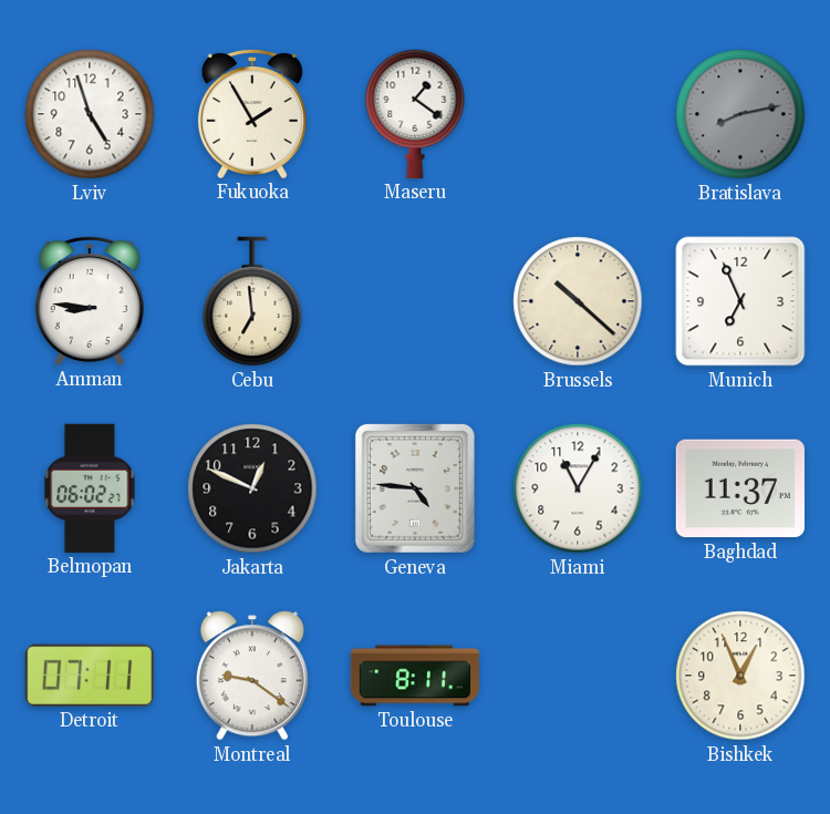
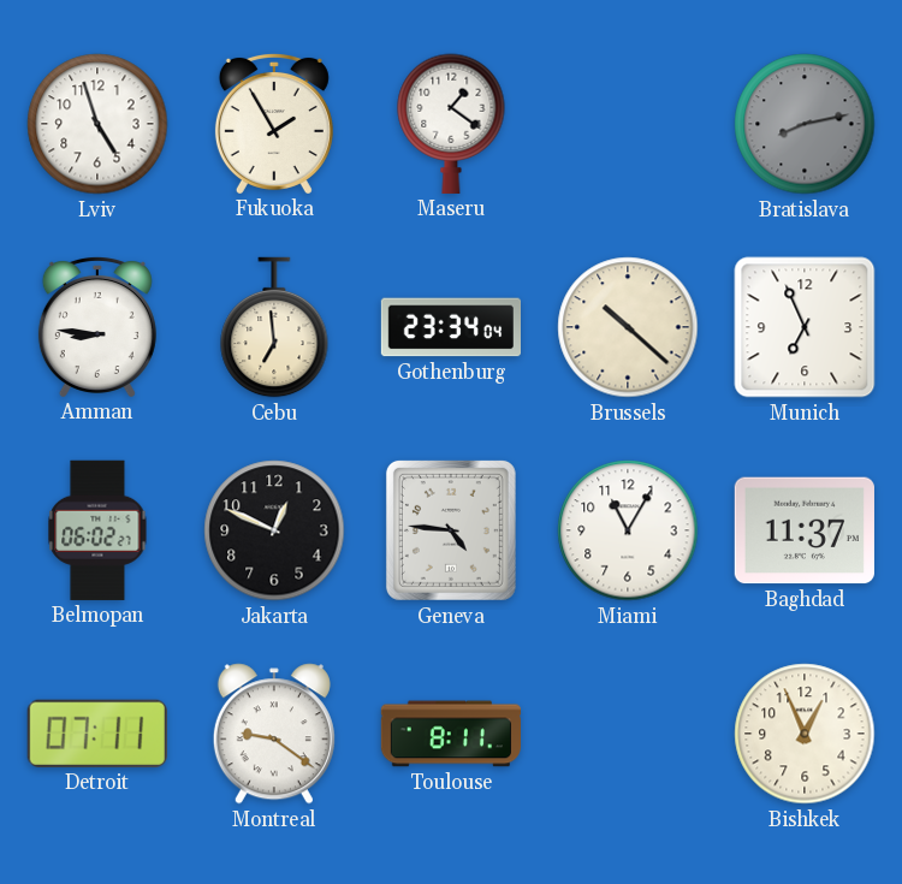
Gothenburg: none -> 23:34
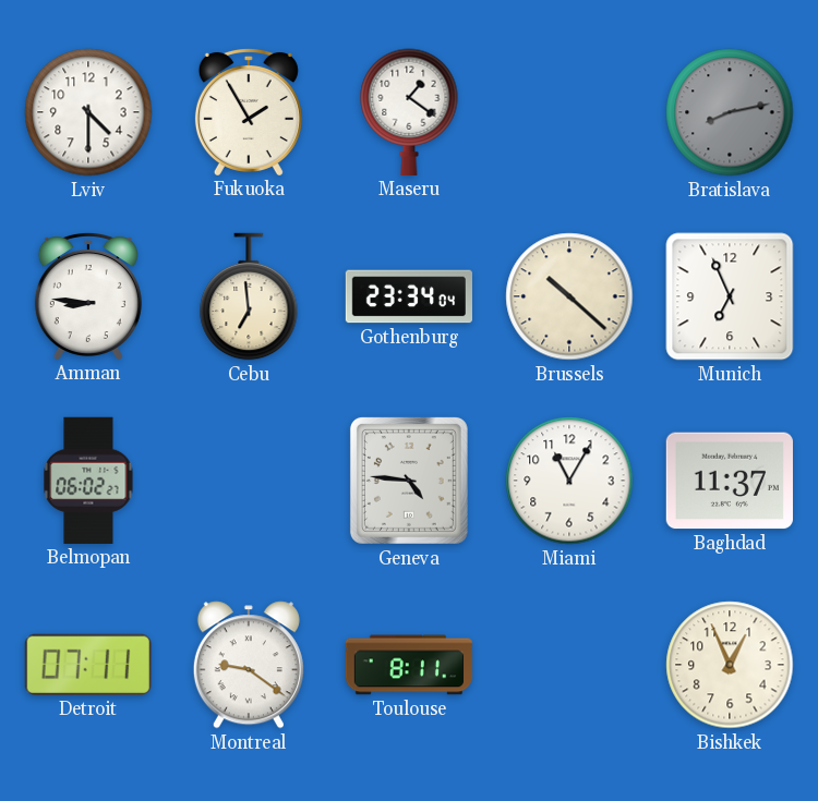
Lviv: 4:57 -> 4:30
Jakarta: 12:49 -> none
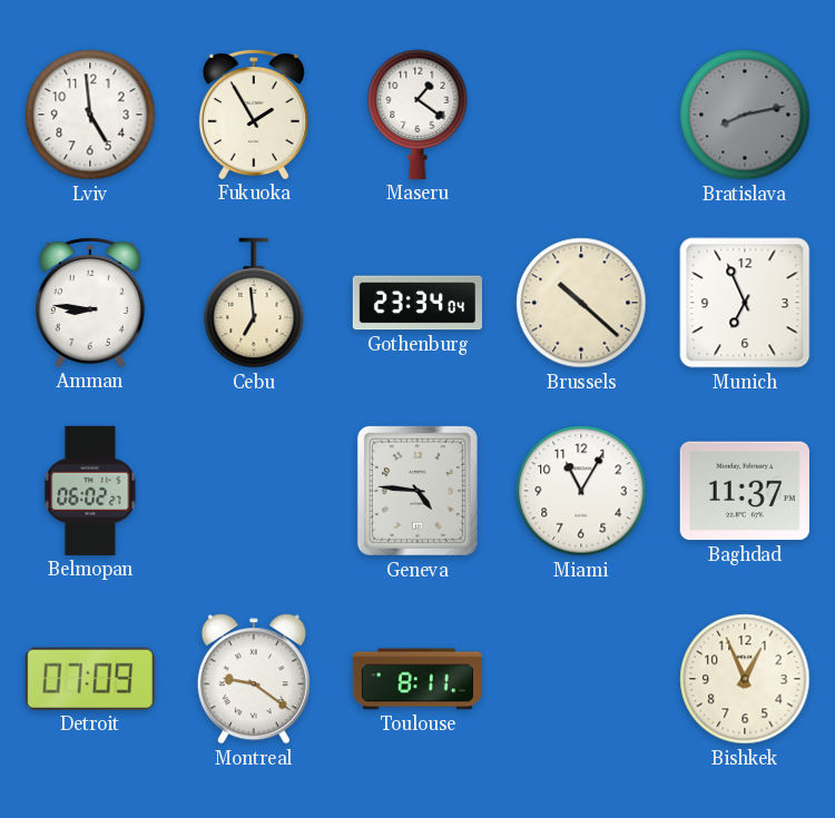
Lviv: 4:30 -> 4:59
Detroit: 07:11 -> 07:09
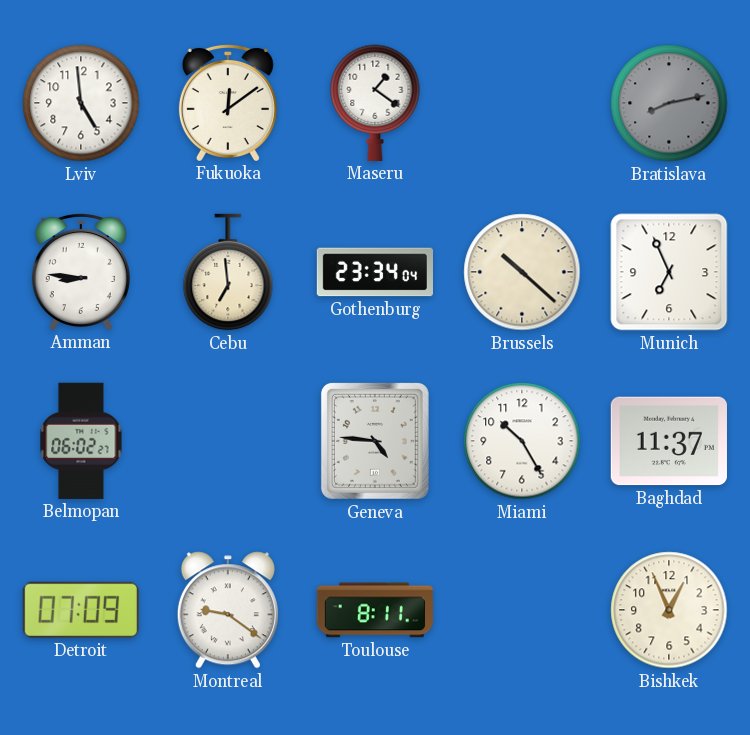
Fukuoka: 1:55 -> 12:09
Miami: 11:05 -> 10:25
